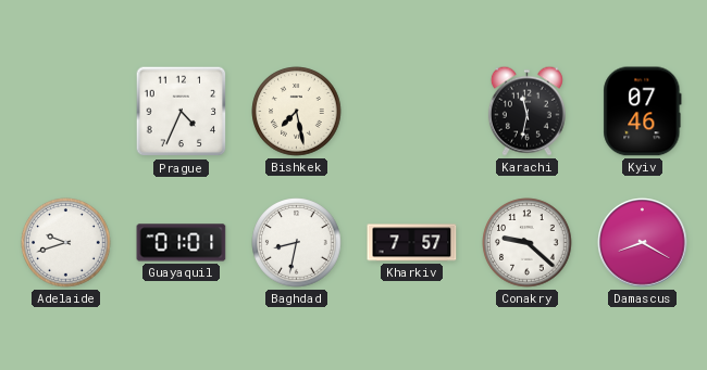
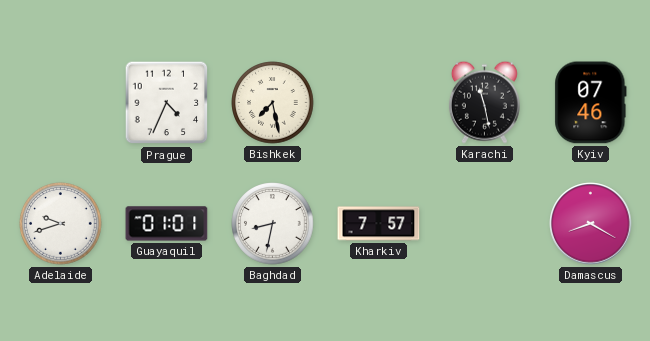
Karachi: 11:32 -> 11:28
Conakry: 9:22 -> none
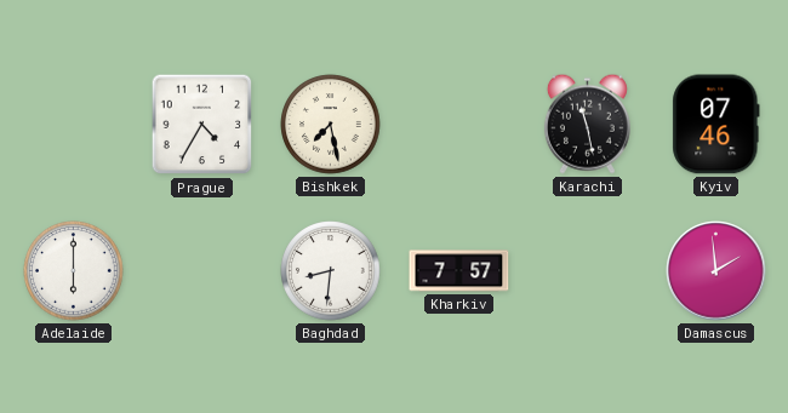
Prague: 4:34 -> 4:35
Adelaide: 9:42 -> 6:00
Guayaquil: 01:01 -> none
Baghdad: 8:32 -> 8:31
Damascus: 8:20 -> 1:59
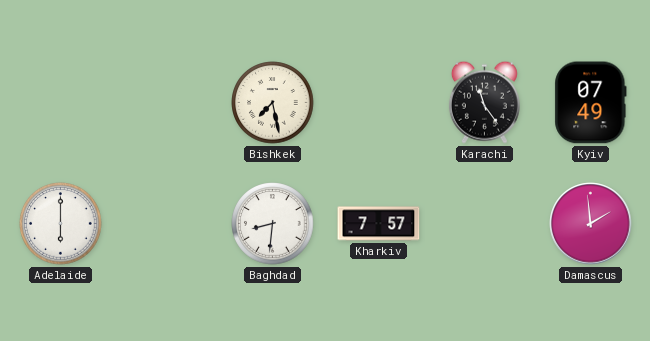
Prague: 4:35 -> none
Karachi: 11:28 -> 11:24
Kyiv: 07:46 -> 07:49
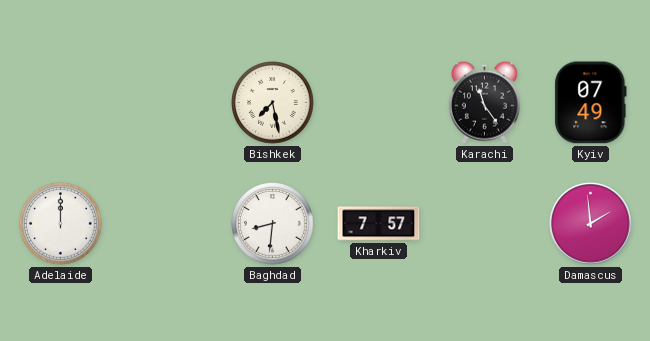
Adelaide: 6:00 -> 12:00
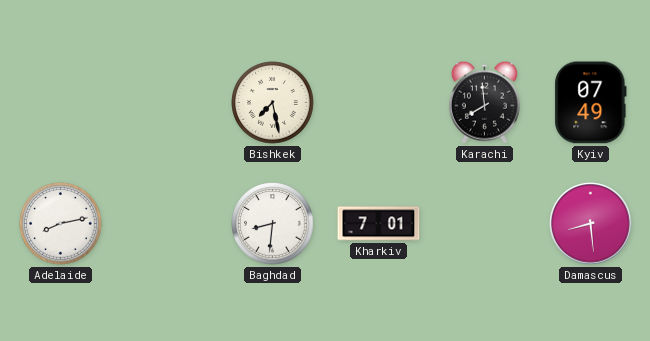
Karachi: 11:24 -> 7:59
Adelaide: 12:00 -> 8:13
Kharkiv: 7:57 -> 7:01
Damascus: 1:59 -> 8:29
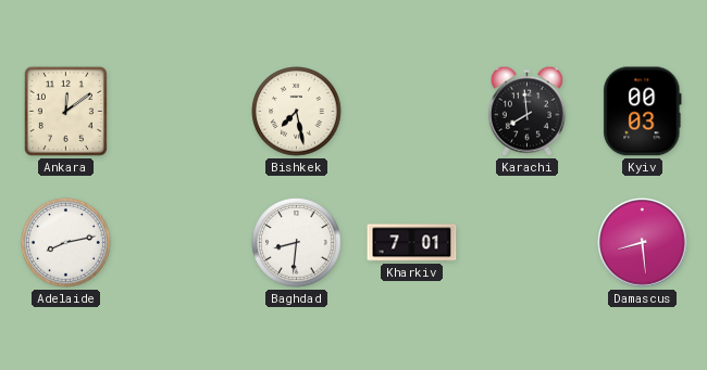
Ankara: none -> 12:09
Kyiv: 07:49 -> 00:03
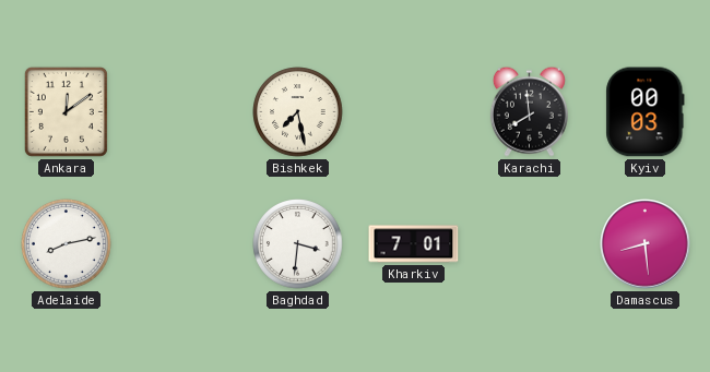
Baghdad: 8:31 -> 3:31
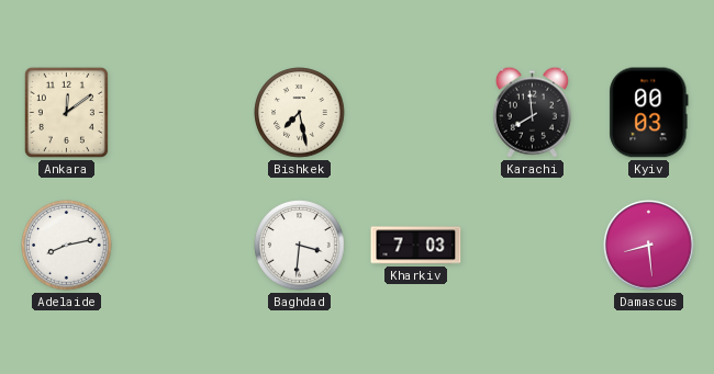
Kharkiv: 7:01 -> 7:03
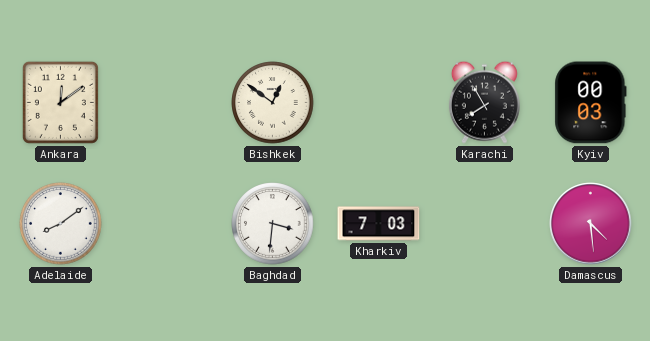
Bishkek: 7:28 -> 12:51
Karachi: 7:59 -> 7:55
Adelaide: 8:13 -> 8:09
Damascus: 8:29 -> 4:29
